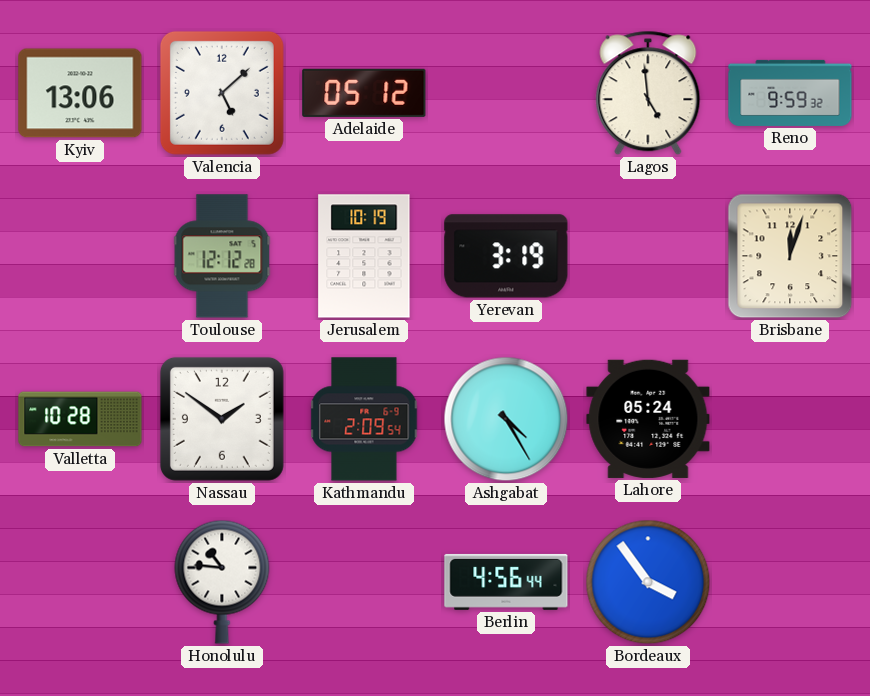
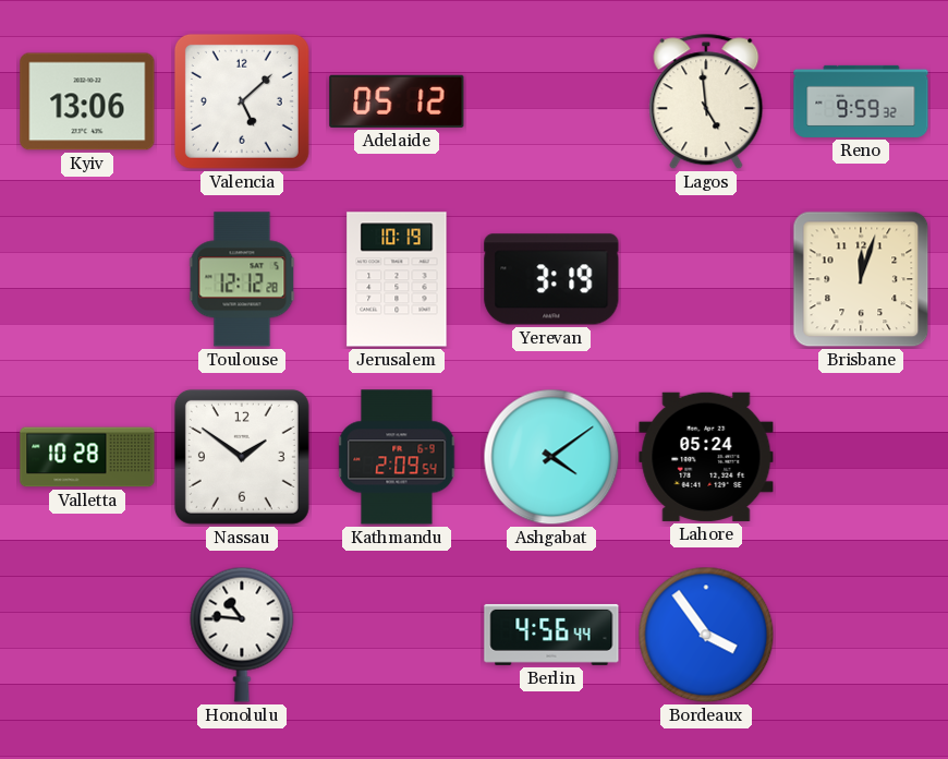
Ashgabat: 4:25 -> 4:09
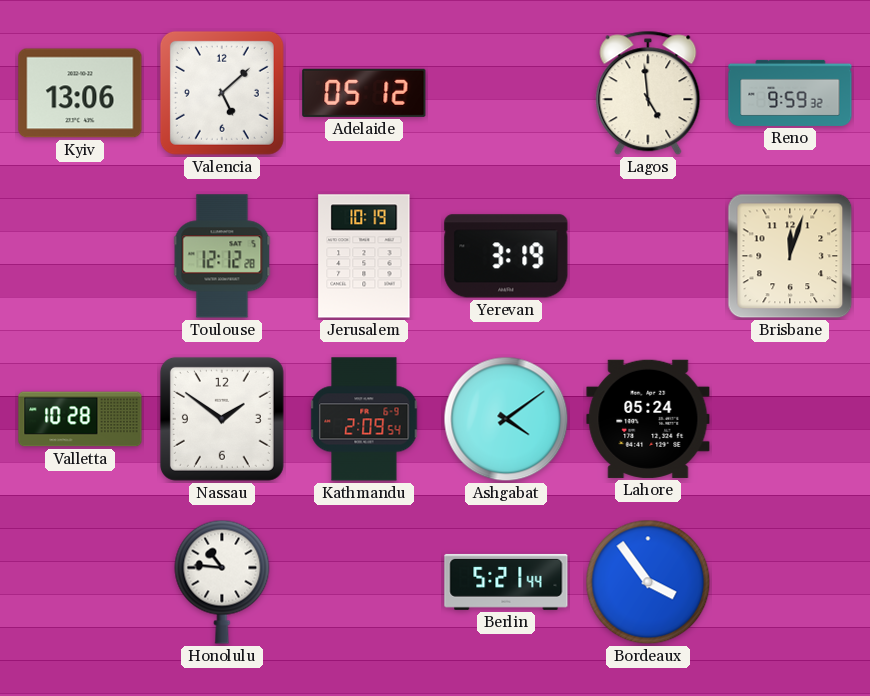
Berlin: 4:56 -> 5:21
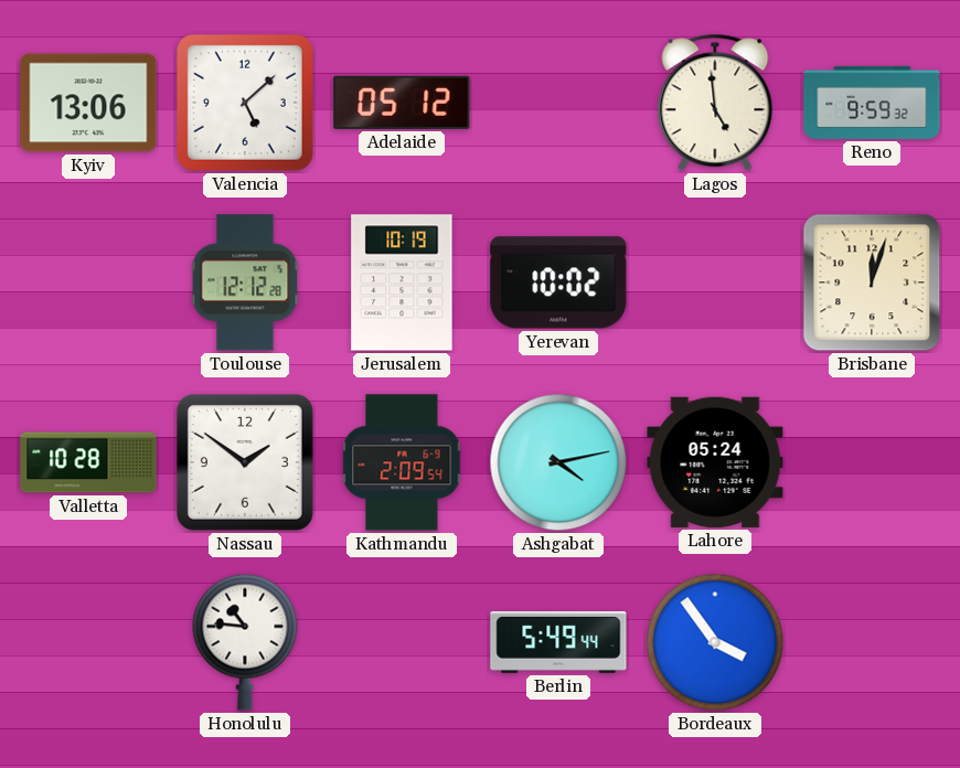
Yerevan: 3:19 -> 10:02
Ashgabat: 4:09 -> 4:13
Berlin: 5:21 -> 5:49
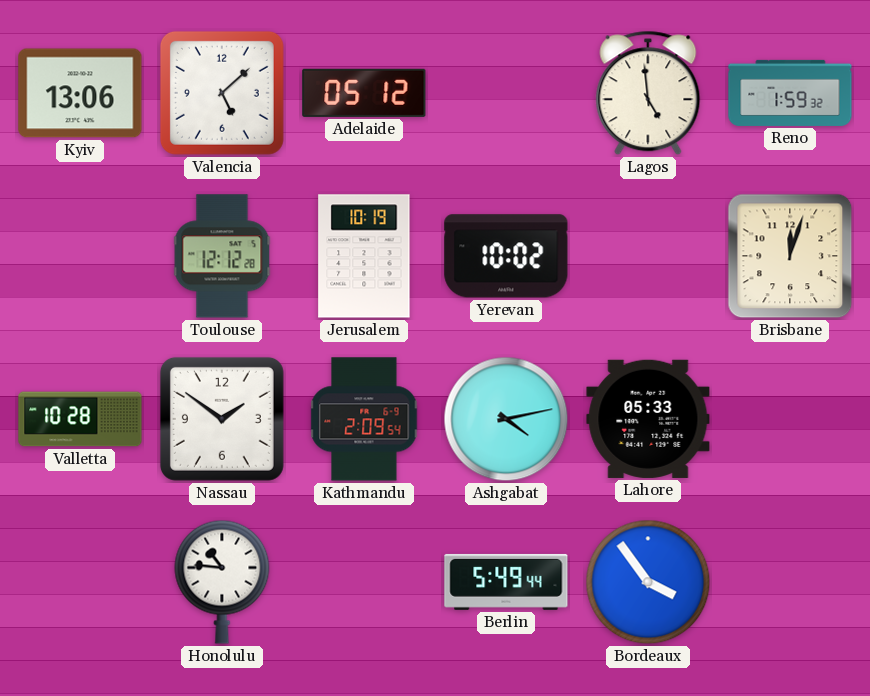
Reno: 9:59 -> 1:59
Lahore: 05:24 -> 05:33
